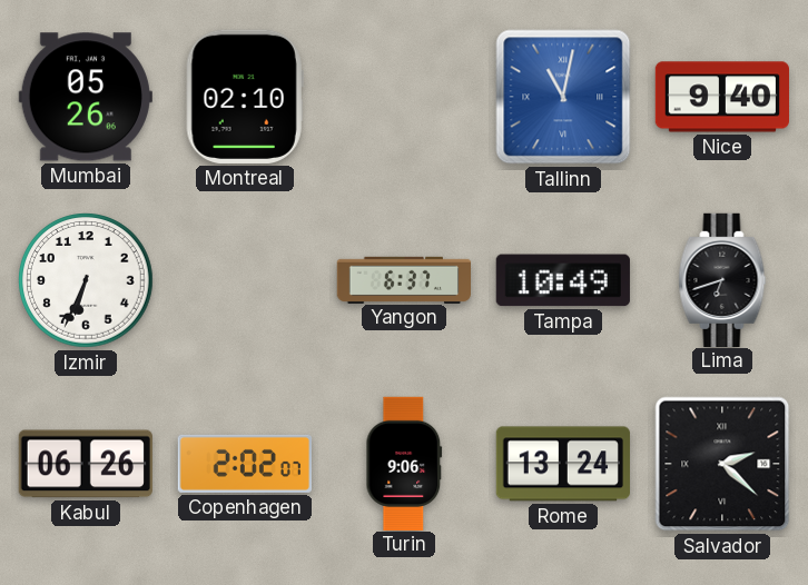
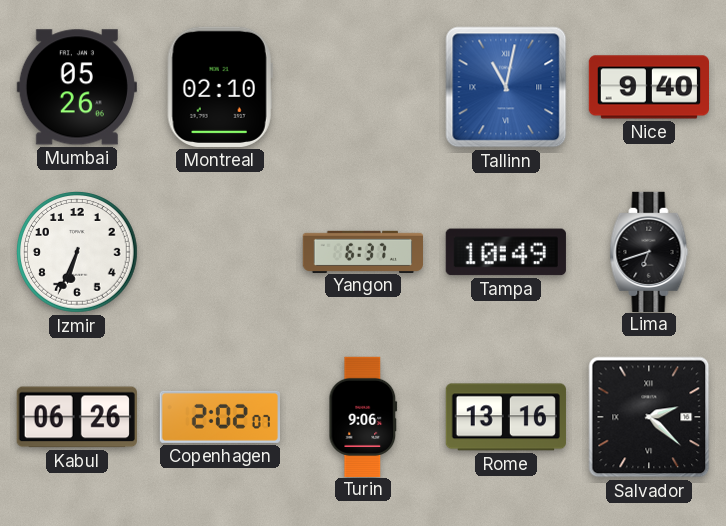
Rome: 13:24 -> 13:16
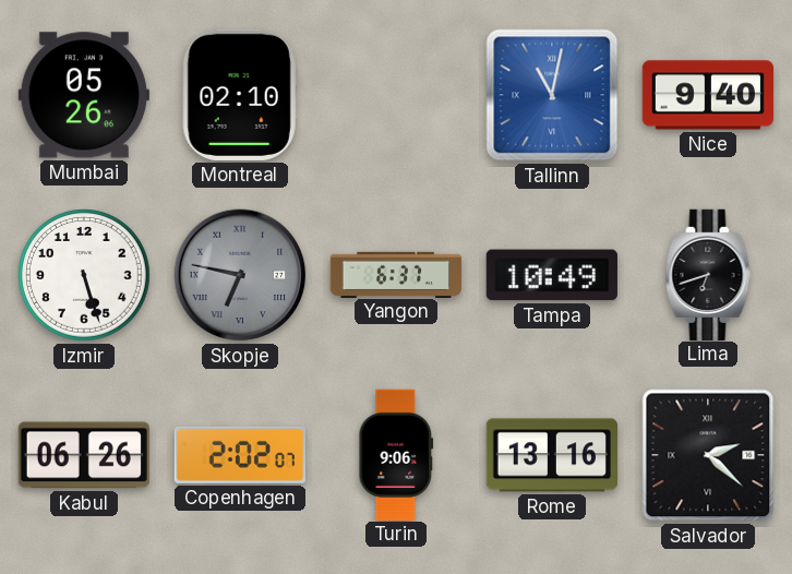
Izmir: 6:34 -> 5:27
Skopje: none -> 6:47
